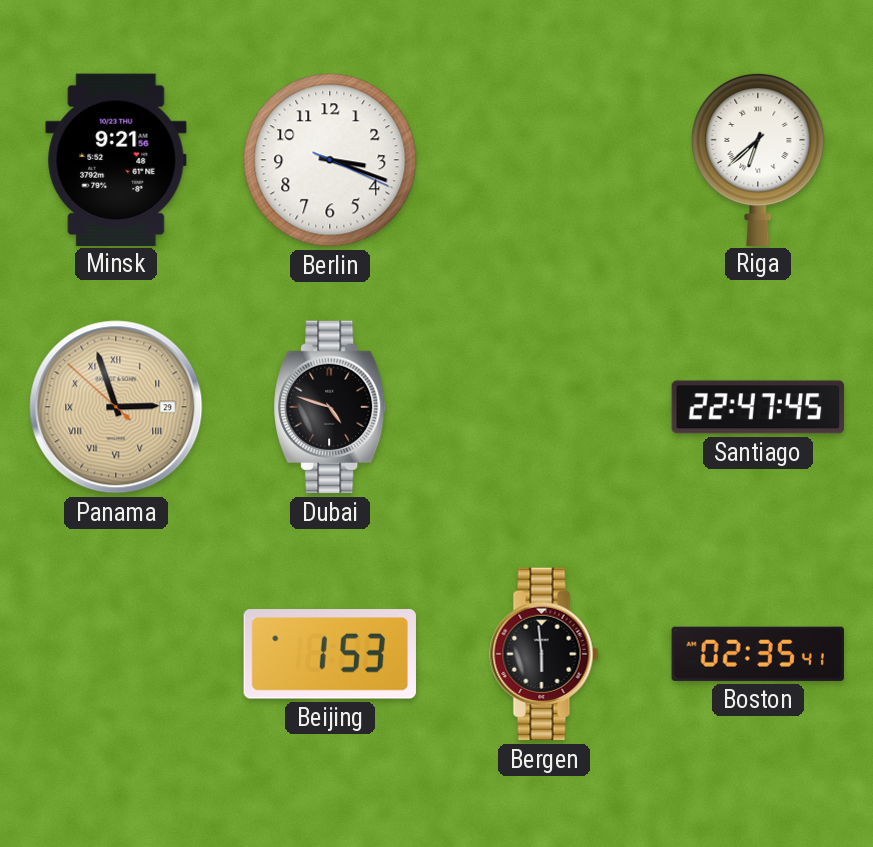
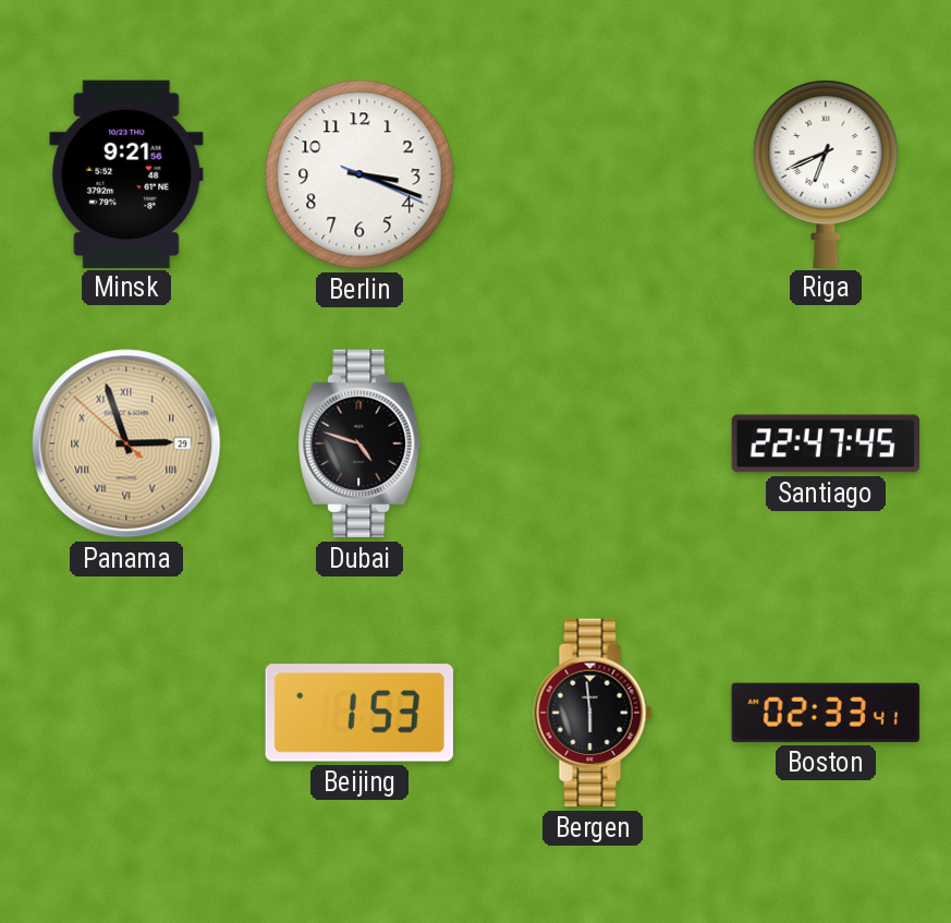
Riga: 6:38 -> 6:41
Boston: 02:35 -> 02:33
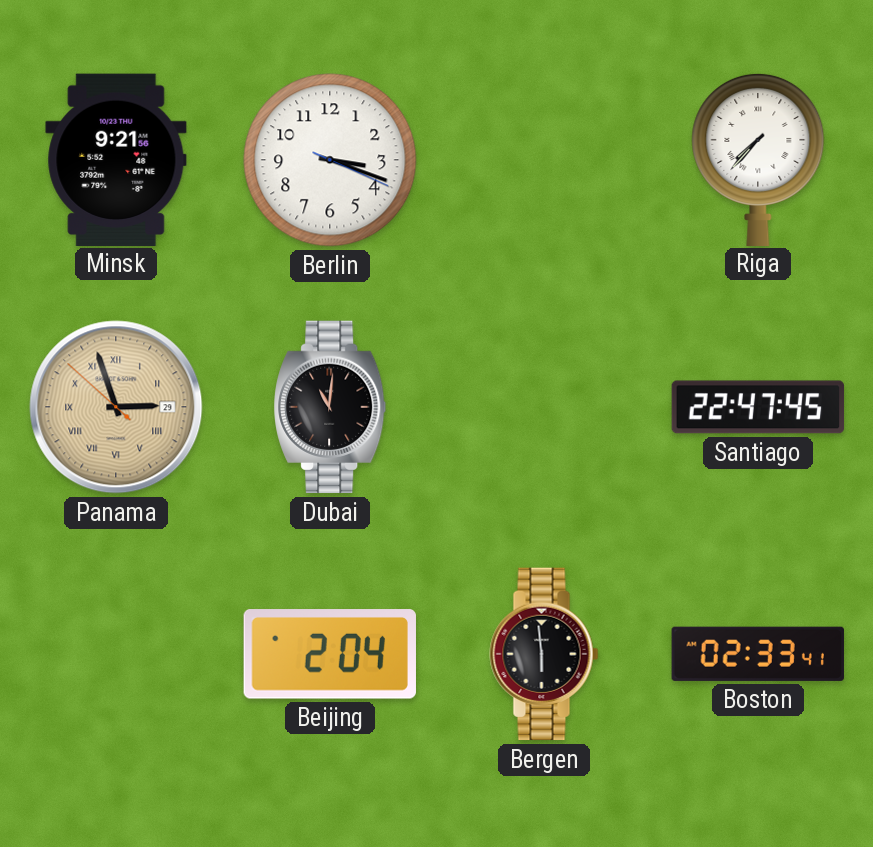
Riga: 6:41 -> 7:37
Dubai: 4:48 -> 11:01
Beijing: 1:53 -> 2:04
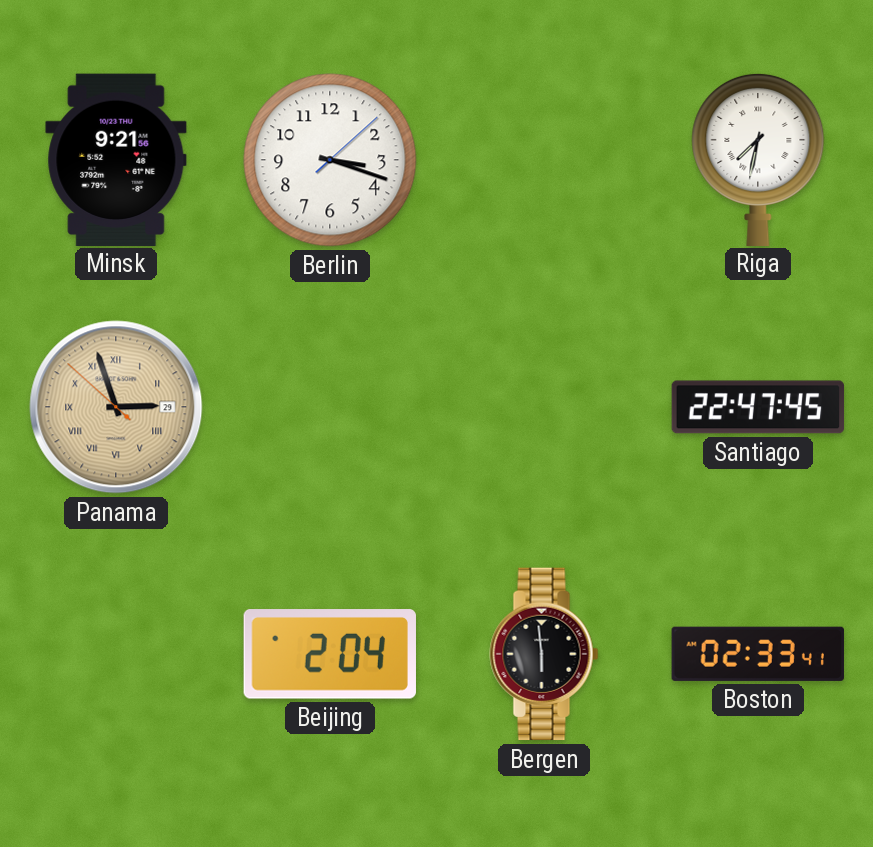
Berlin: 3:18:19 -> 3:18:08
Riga: 7:37 -> 7:32
Dubai: 11:01 -> none
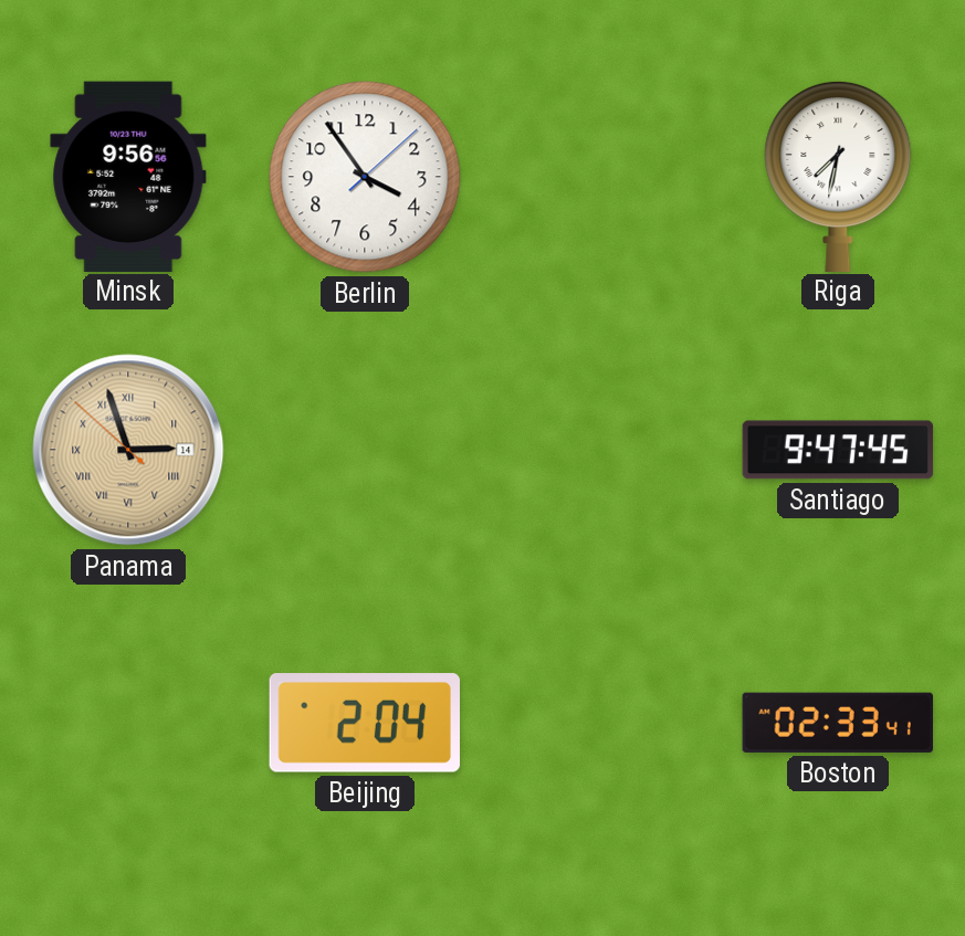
Minsk: 9:21 -> 9:56
Berlin: 3:18 -> 3:54
Panama date: 29 -> 14
Santiago: 22:47 -> 9:47
Bergen: 5:59 -> none
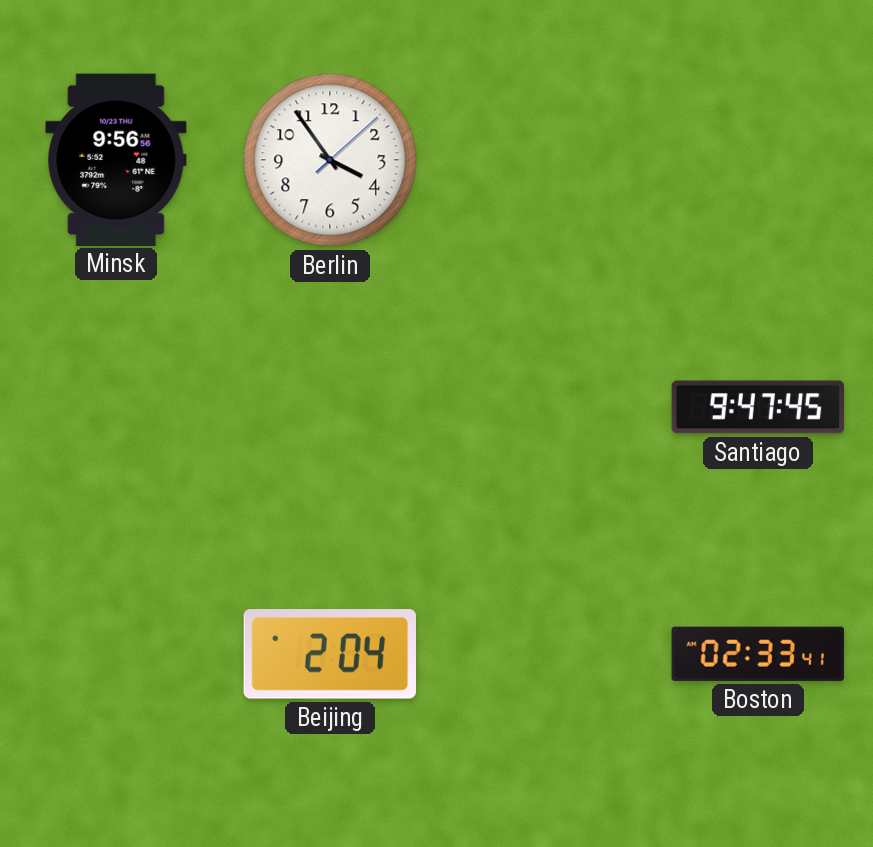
Riga: 7:32 -> none
Panama: 2:56 -> none
